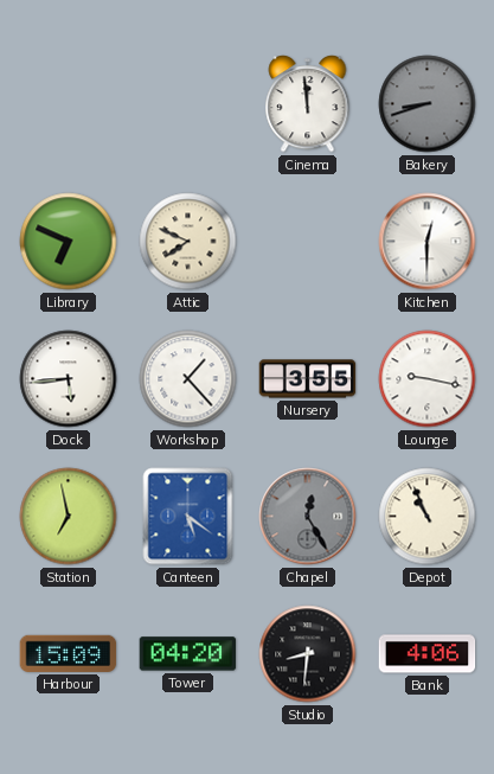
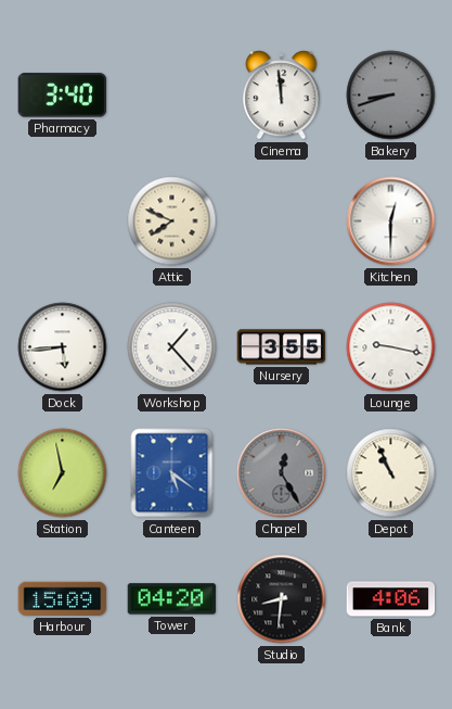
Pharmacy: none -> 3:40
Library: 6:49 -> none
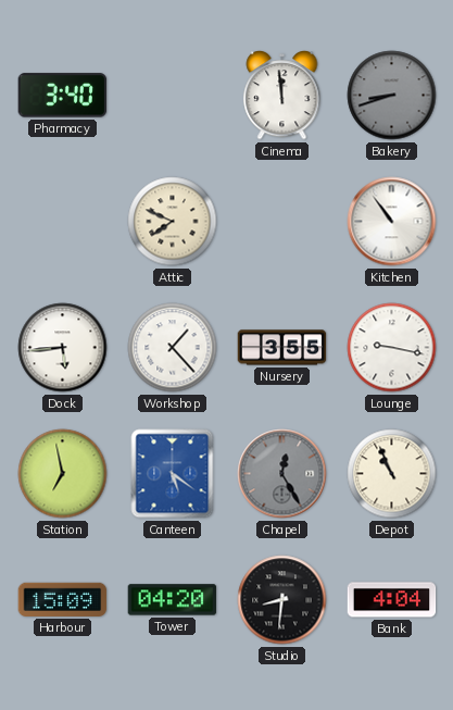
Kitchen: 12:30 -> 10:54
Bank: 4:06 -> 4:04
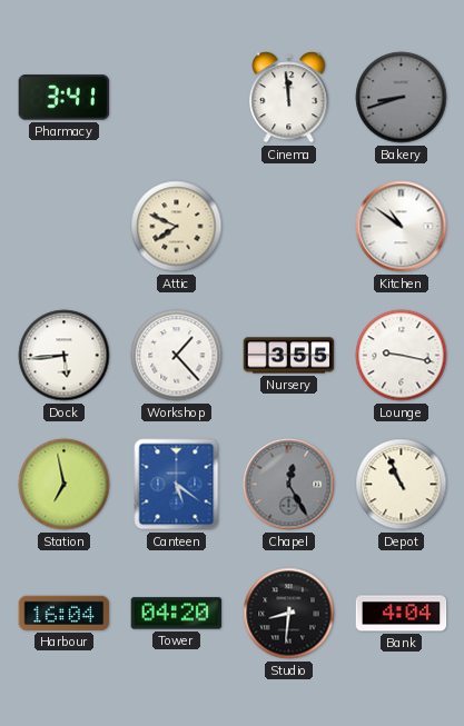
Pharmacy: 3:40 -> 3:41
Kitchen: 10:54 -> 10:51
Harbour: 15:09 -> 16:04
